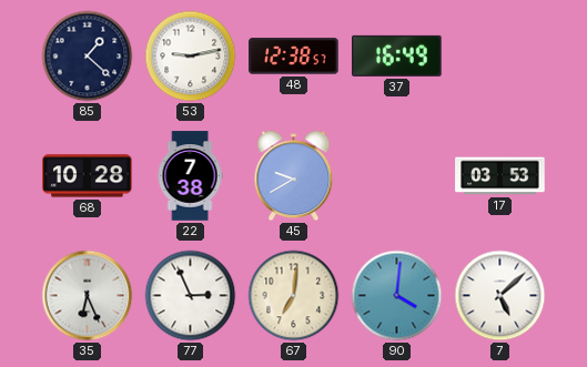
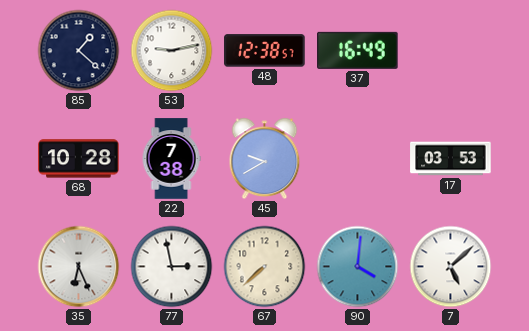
77: 2:56 -> 2:58
67: 7:01 -> 7:38
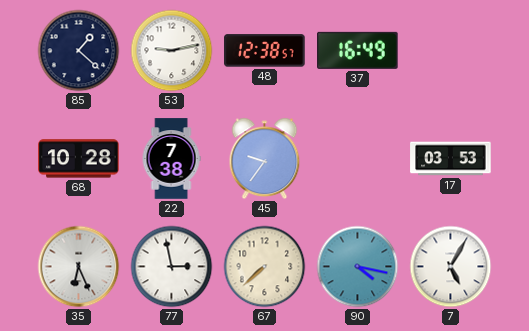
45: 9:40 -> 9:36
90: 4:01 -> 4:17
7: 5:08 -> 5:05
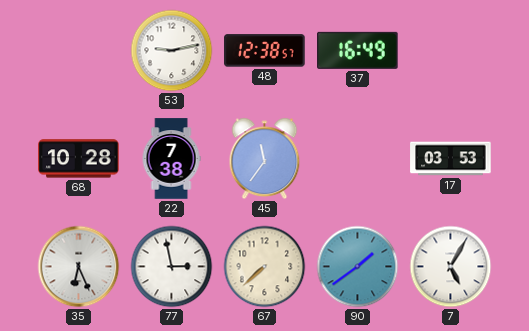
85: 1:22 -> none
45: 9:36 -> 11:36
90: 4:17 -> 1:39
